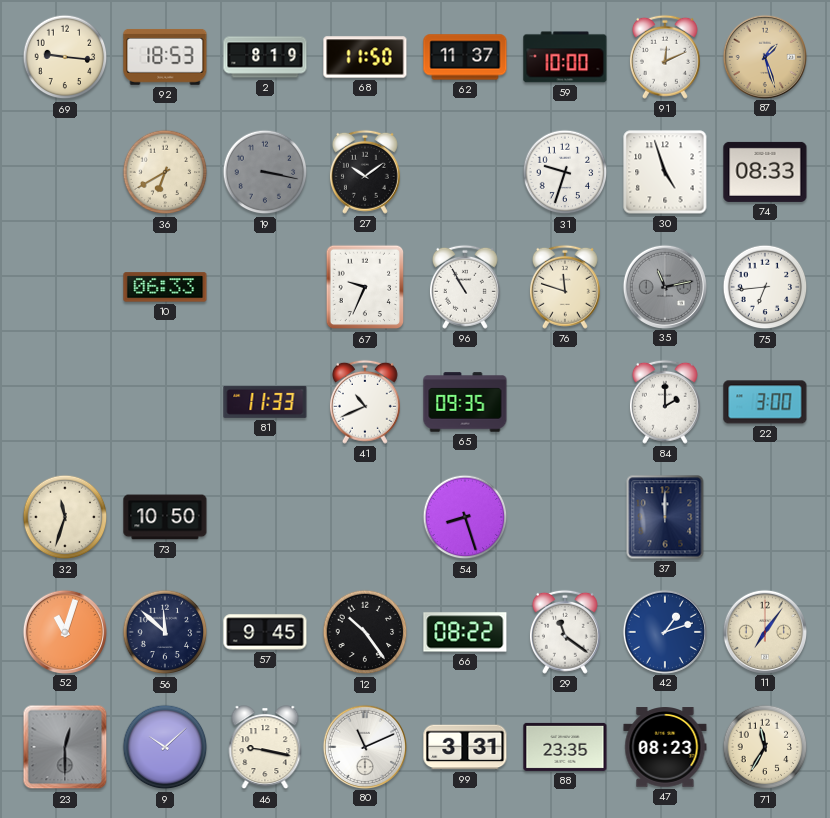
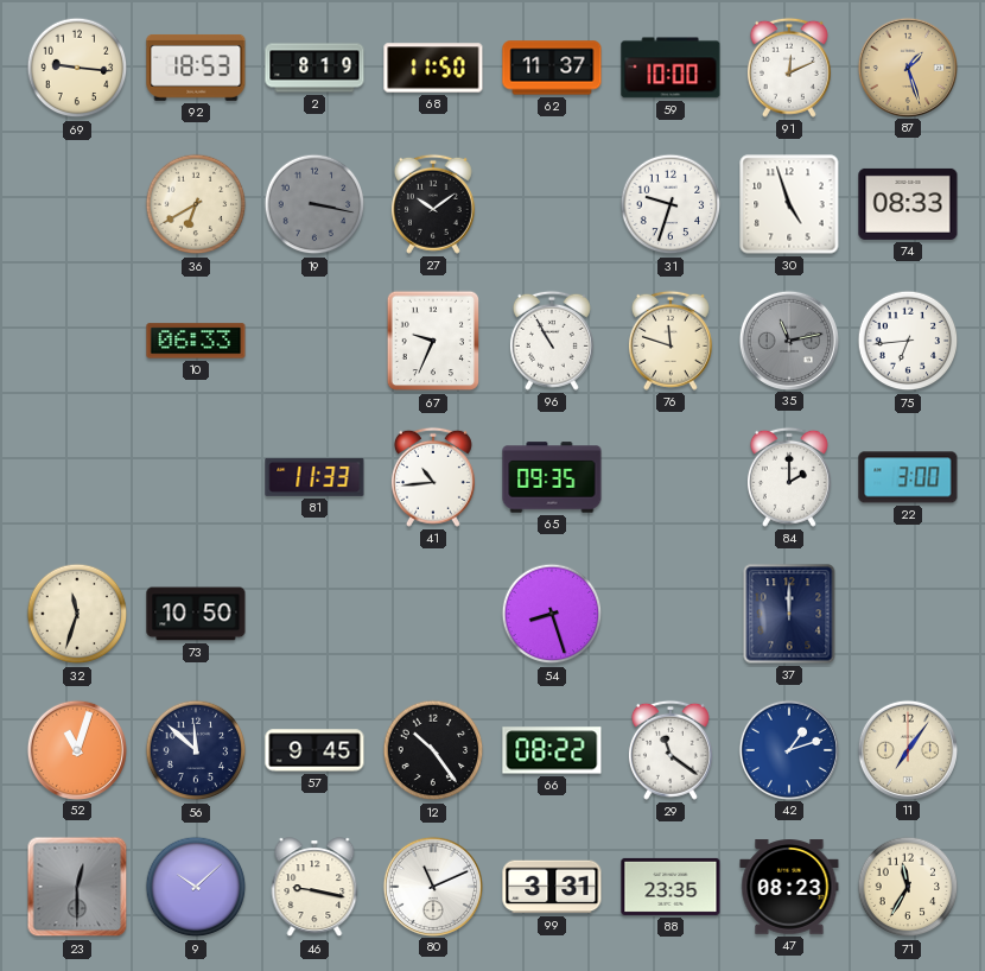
41: 10:41 -> 10:44
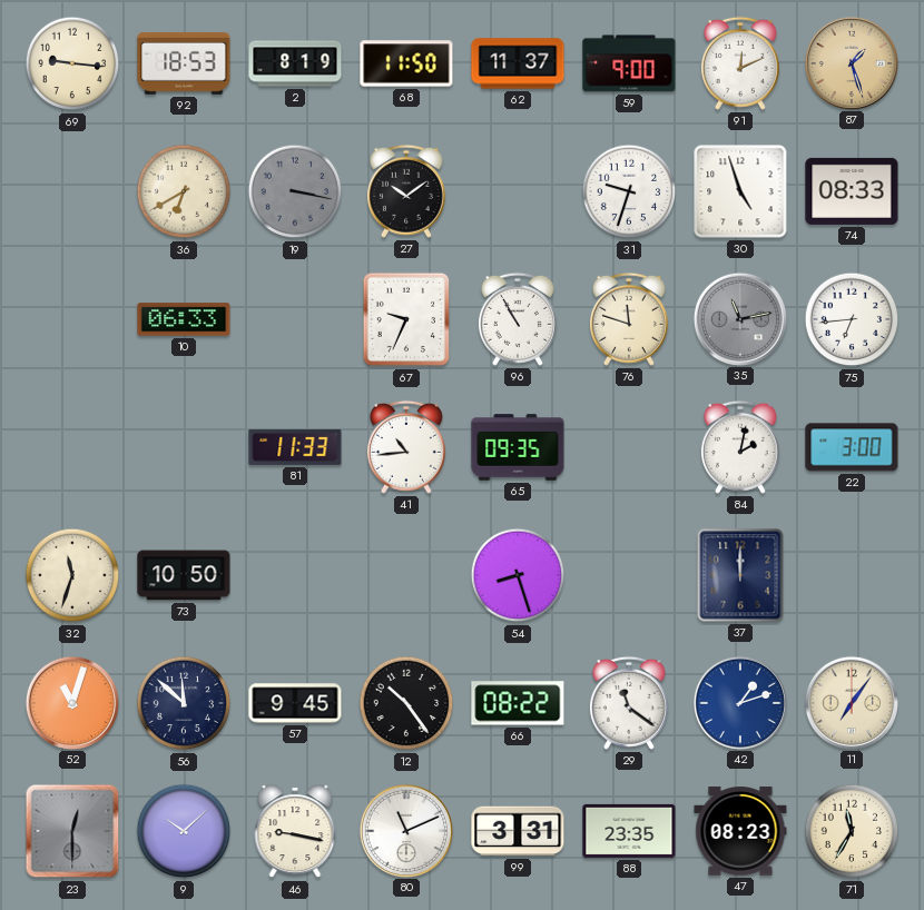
59: 10:00 -> 9:00
84: 2:00 -> 2:02
